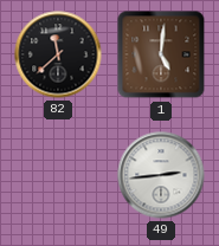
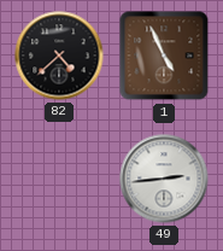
82: 11:38 -> 4:38
1: 5:01 -> 4:56
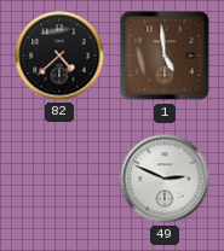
1: 4:56 -> 4:59
49: 2:44 -> 2:49
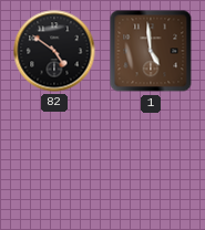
82: 4:38 -> 4:51
49: 2:49 -> none
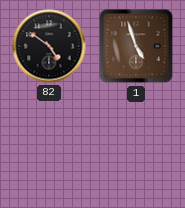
1: 4:59 -> 4:57
